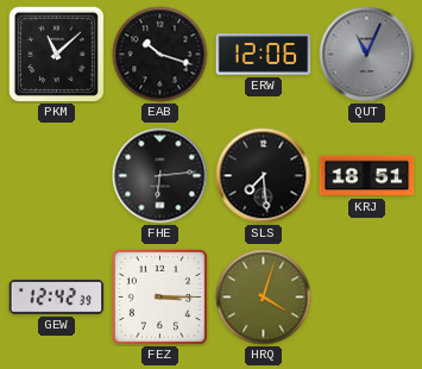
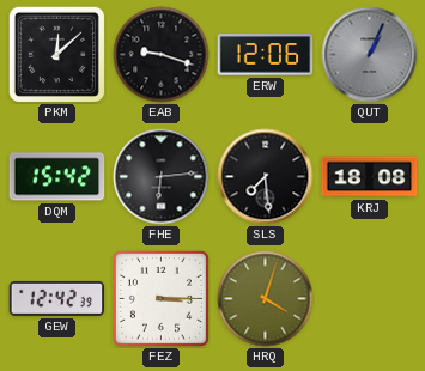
PKM: 11:08 -> 12:08
EAB: 10:18 -> 9:18
QUT: 11:04 -> 1:04
DQM: none -> 15:42
KRJ: 18:51 -> 18:08
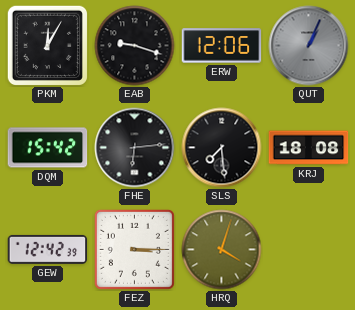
PKM: 12:08 -> 12:05
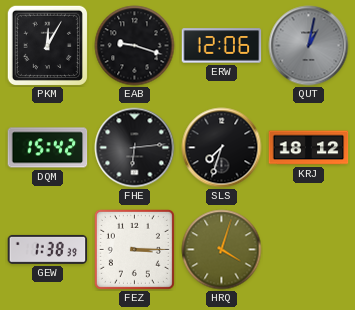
QUT: 1:04 -> 1:02
SLS: 7:29 -> 7:33
KRJ: 18:08 -> 18:12
GEW: 12:42 -> 1:38
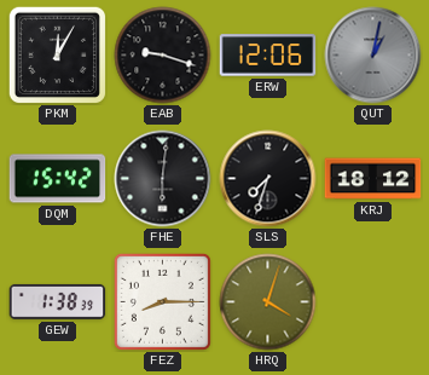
FHE: 6:14 -> 6:01
FEZ: 3:15 -> 8:15
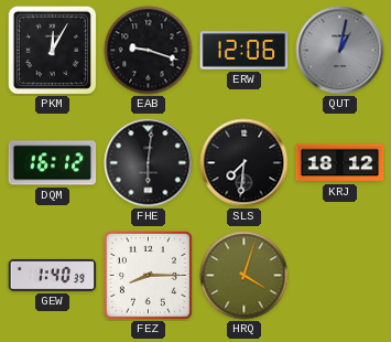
DQM: 15:42 -> 16:12
SLS: 7:33 -> 7:31
GEW: 1:38 -> 1:40
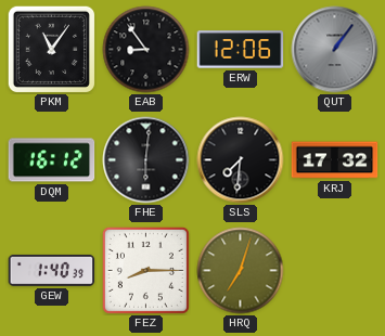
PKM: 12:05 -> 11:06
EAB: 9:18 -> 8:54
QUT: 1:02 -> 1:06
KRJ: 18:12 -> 17:32
HRQ: 4:03 -> 7:03
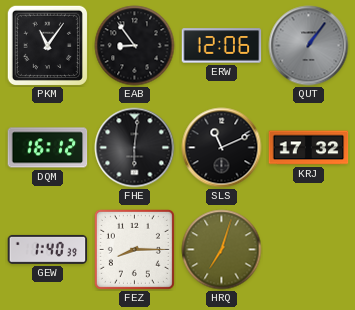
SLS: 7:31 -> 11:11
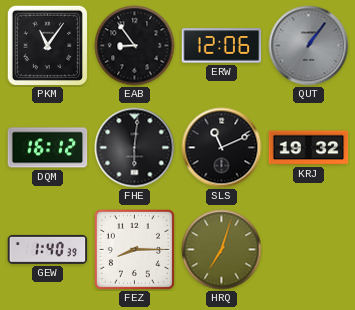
KRJ: 17:32 -> 19:32
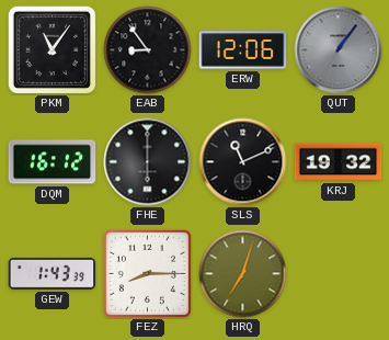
FHE: 6:01 -> 6:00
GEW: 1:40 -> 1:43
